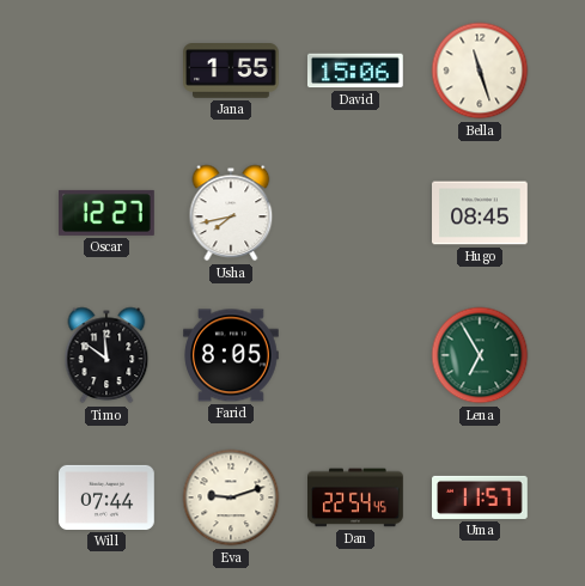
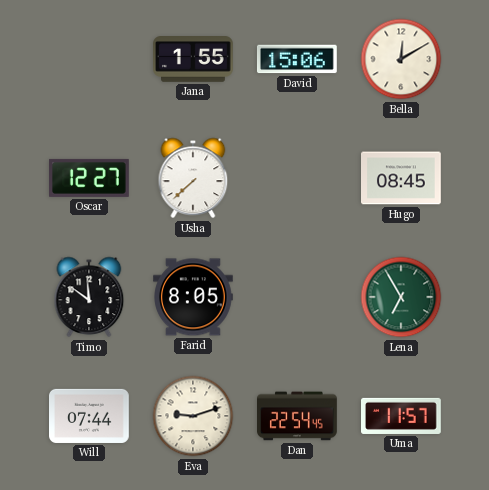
Bella: 11:27 -> 12:10
Usha: 7:43 -> 7:38
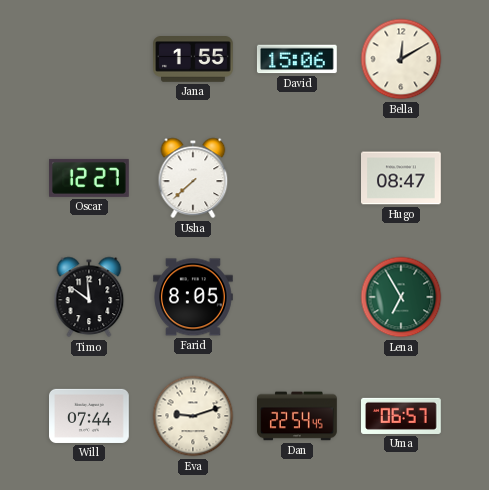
Hugo: 08:45 -> 08:47
Uma: 11:57 -> 06:57
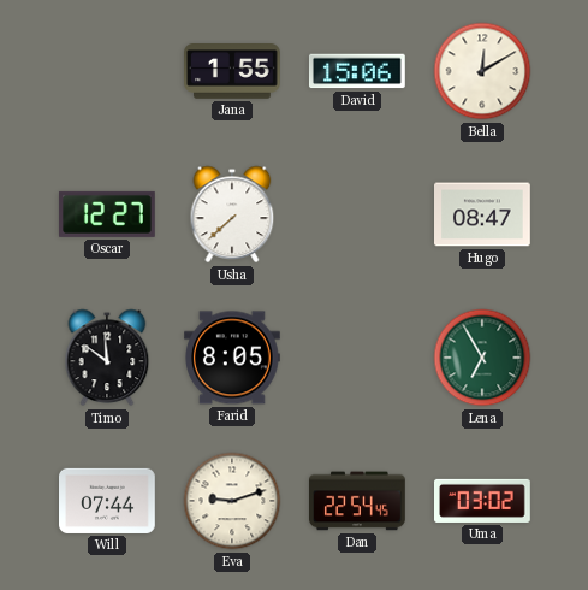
Uma: 06:57 -> 03:02
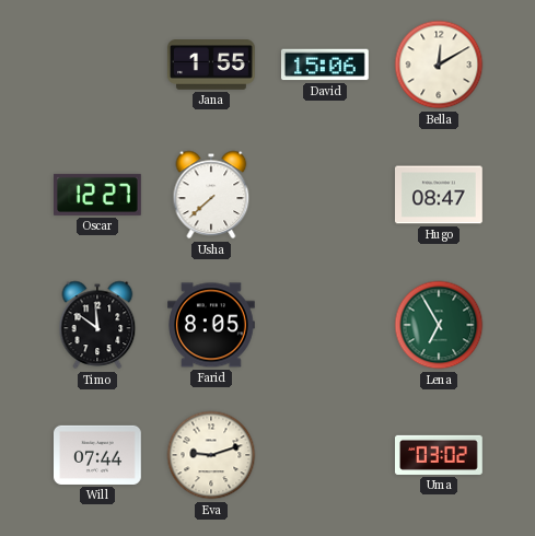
Dan: 22:54 -> none
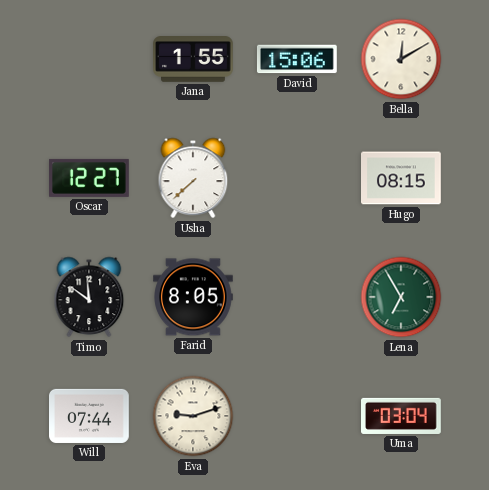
Hugo: 08:47 -> 08:15
Uma: 03:02 -> 03:04
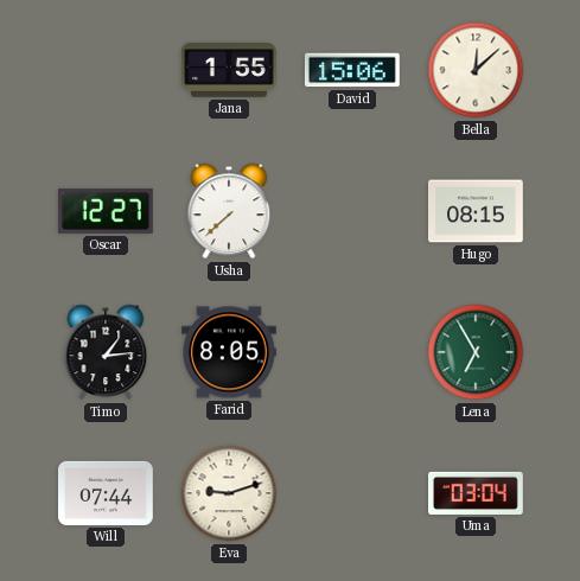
Bella: 12:10 -> 12:08
Timo: 11:51 -> 1:14
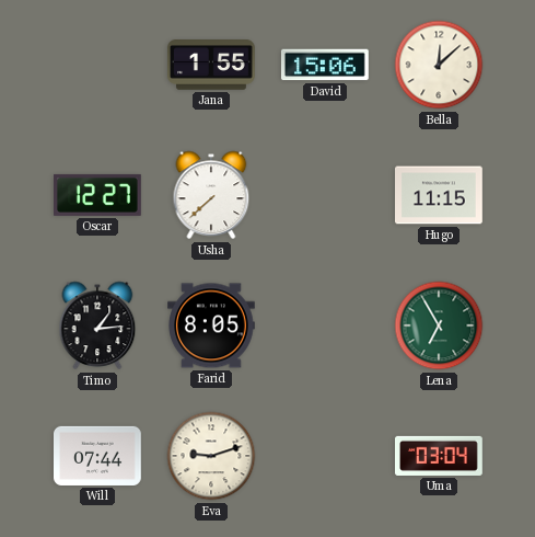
Hugo: 08:15 -> 11:15
